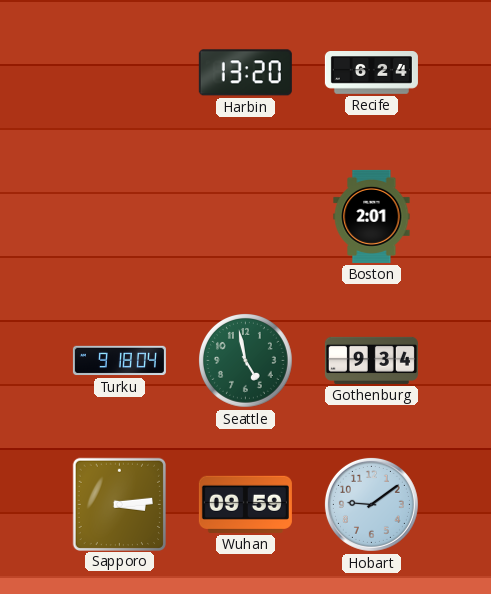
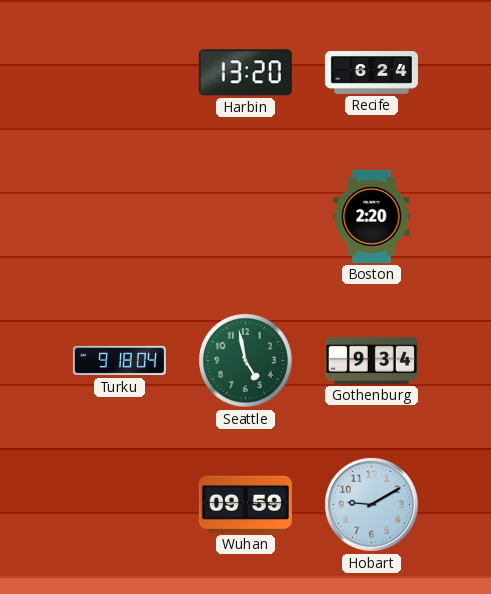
Boston: 2:01 -> 2:20
Sapporo: 3:14 -> none
Hobart: 9:09 -> 9:10
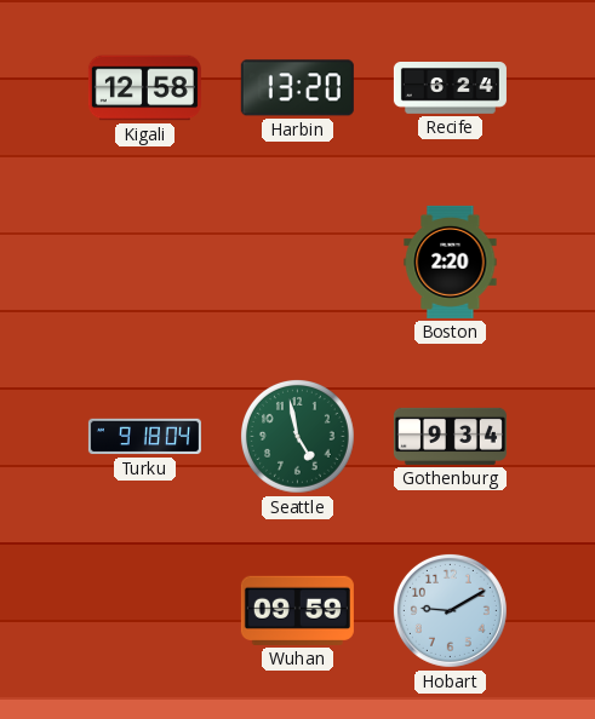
Kigali: none -> 12:58
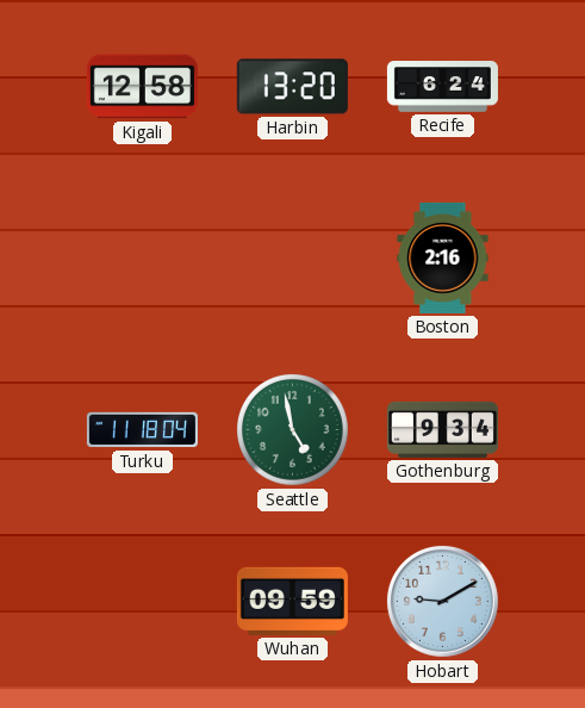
Boston: 2:20 -> 2:16
Turku: 9:18 -> 11:18
